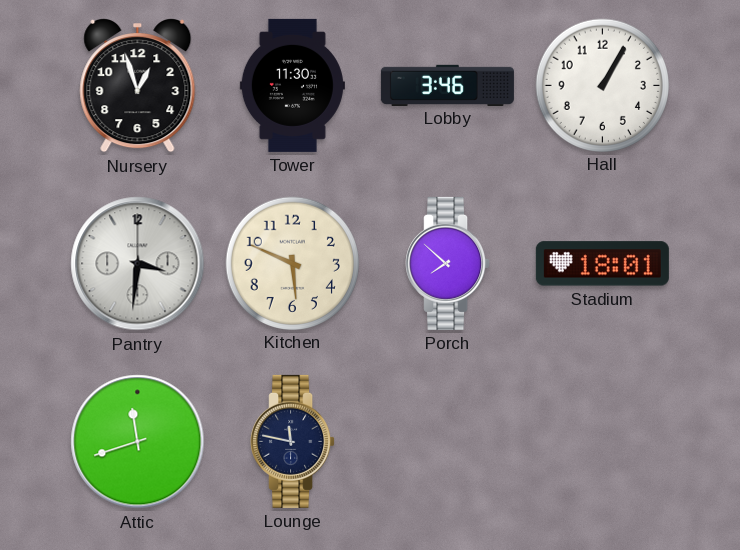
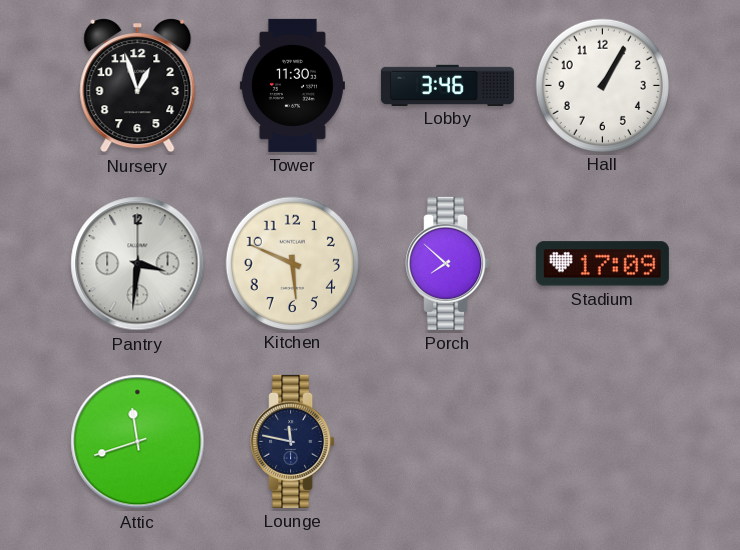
Stadium: 18:01 -> 17:09
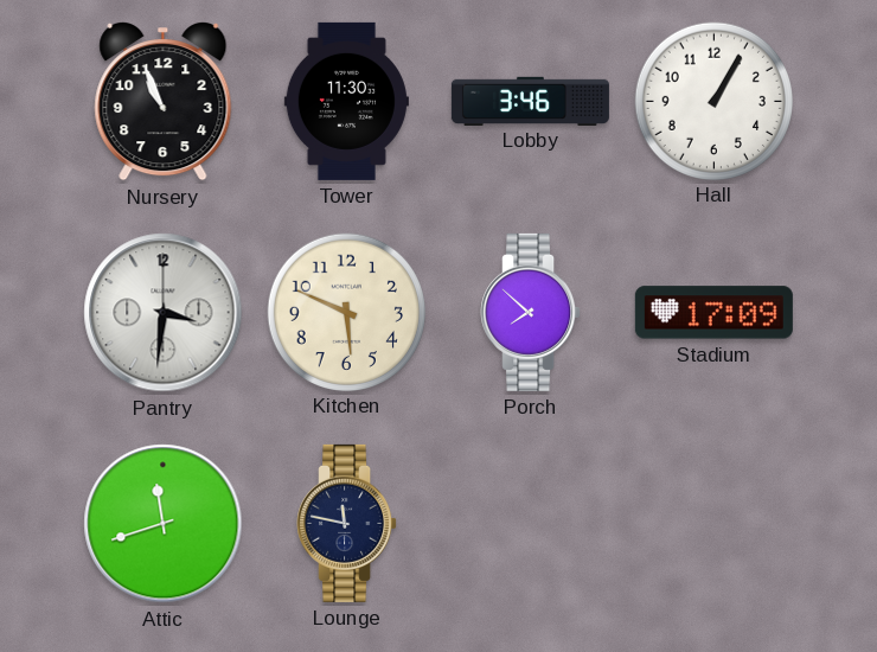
Nursery: 12:57 -> 10:56
